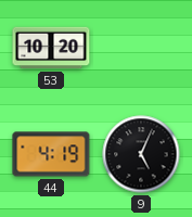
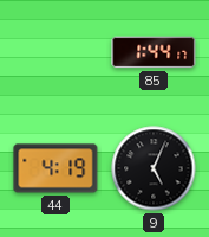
53: 10:20 -> none
85: none -> 1:44
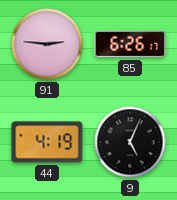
91: none -> 2:46
85: 1:44 -> 6:26
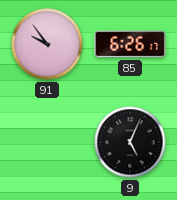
91: 2:46 -> 9:54
44: 4:19 -> none
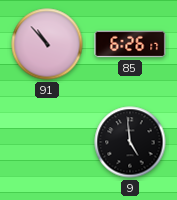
91: 9:54 -> 10:53
9: 5:04 -> 4:59
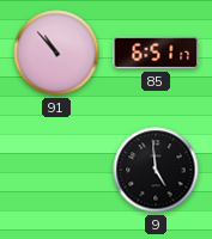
85: 6:26 -> 6:51
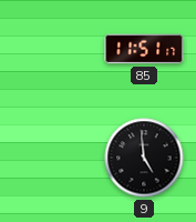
91: 10:53 -> none
85: 6:51 -> 11:51
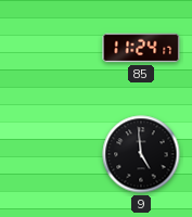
85: 11:51 -> 11:24
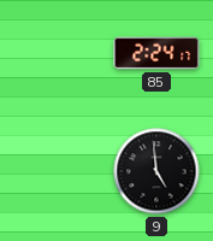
85: 11:24 -> 2:24
